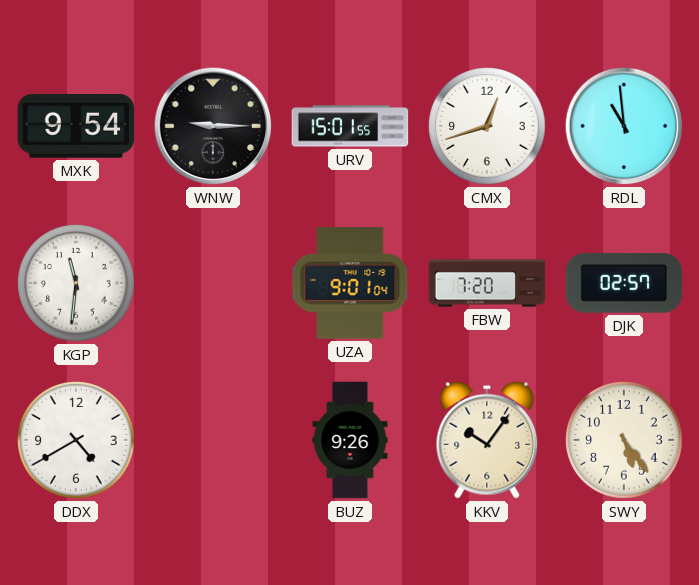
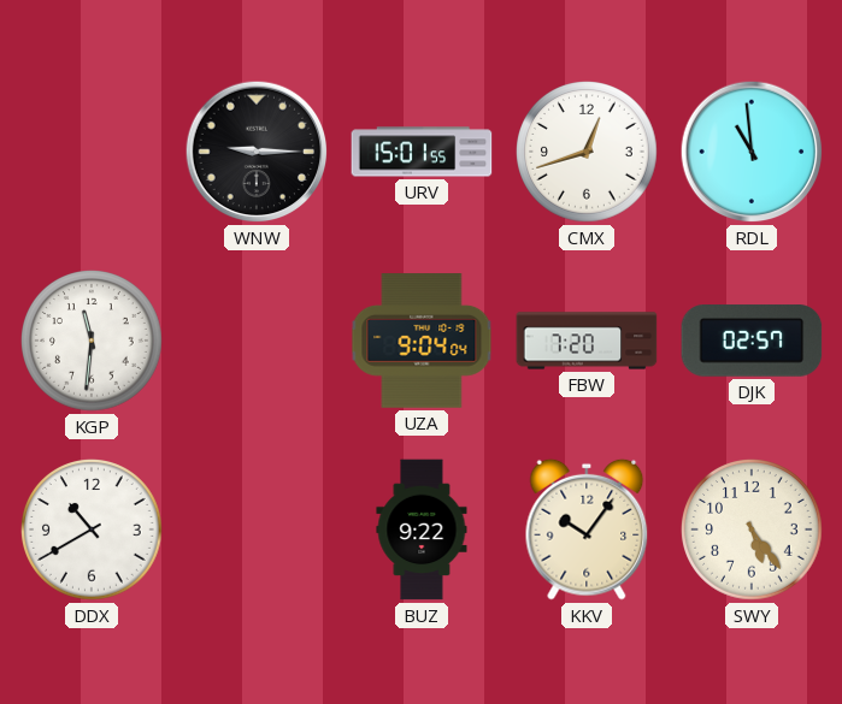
MXK: 9:54 -> none
UZA: 9:01 -> 9:04
DDX: 4:40 -> 10:40
BUZ: 9:26 -> 9:22
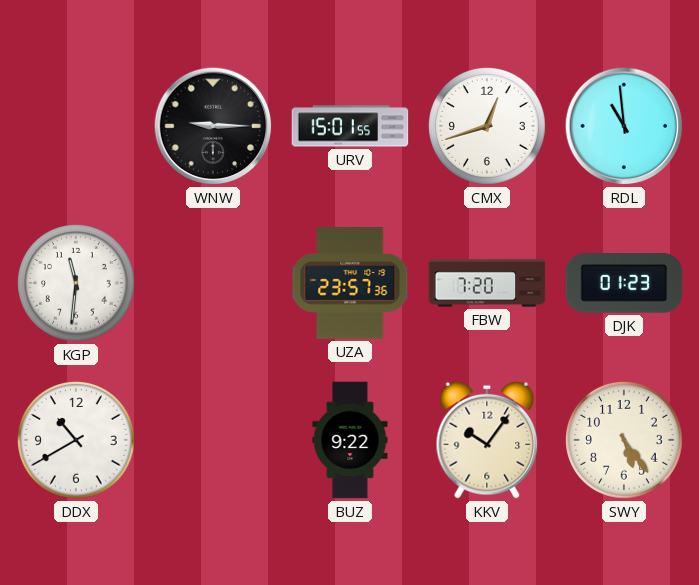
UZA: 9:04 -> 23:57
DJK: 02:57 -> 01:23
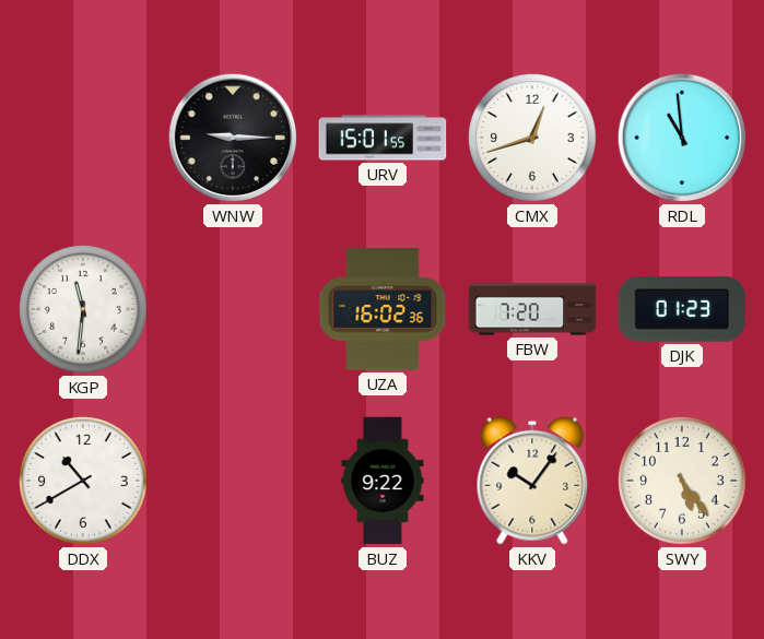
UZA: 23:57 -> 16:02
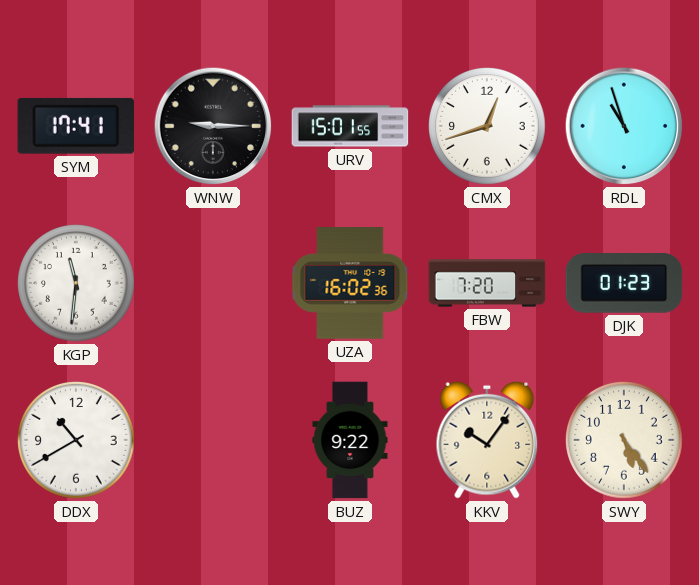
SYM: none -> 17:41
RDL: 10:59 -> 10:57
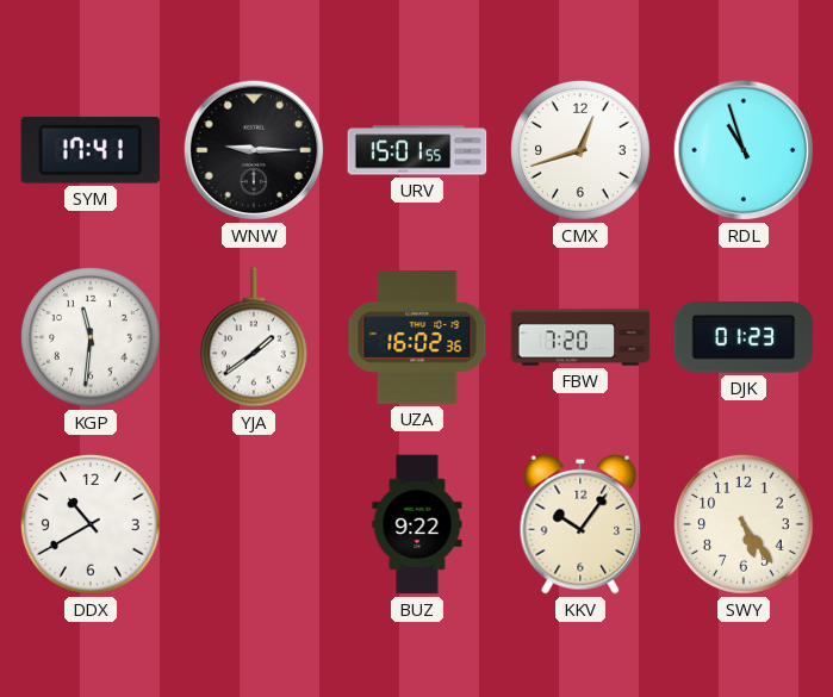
YJA: none -> 1:39
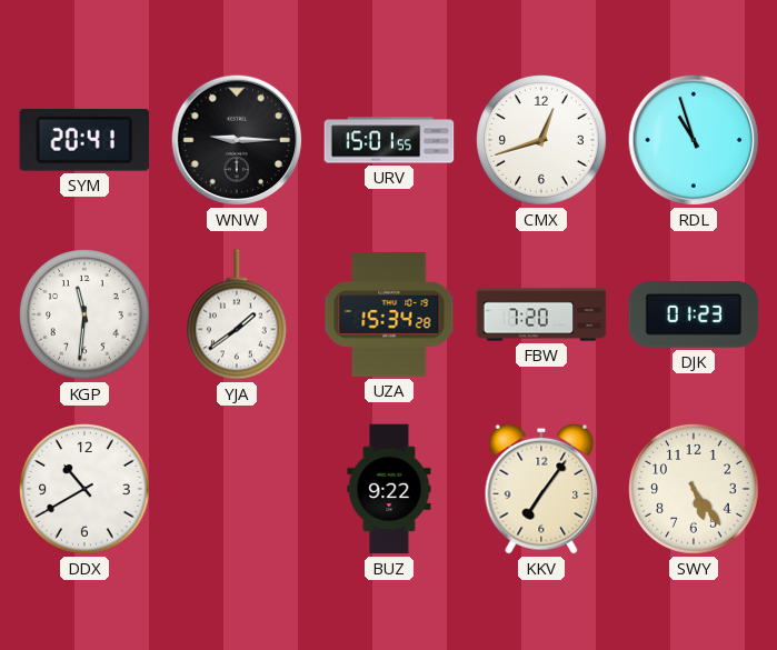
SYM: 17:41 -> 20:41
UZA: 16:02 -> 15:34
KKV: 10:06 -> 7:06
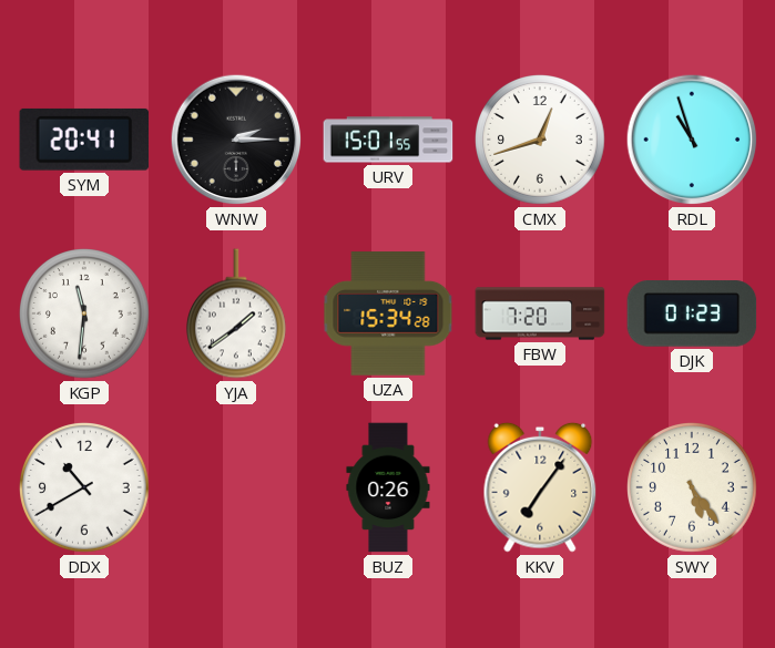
WNW: 9:15 -> 2:15
BUZ: 9:22 -> 0:26
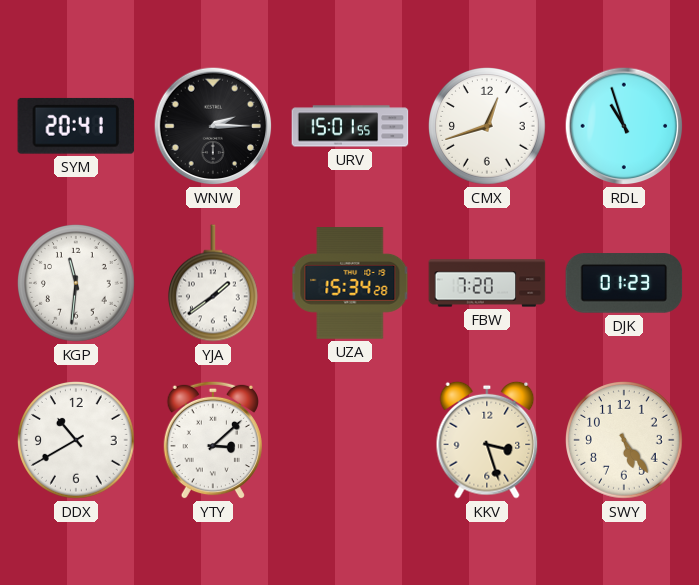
YTY: none -> 3:08
BUZ: 0:26 -> none
KKV: 7:06 -> 3:27
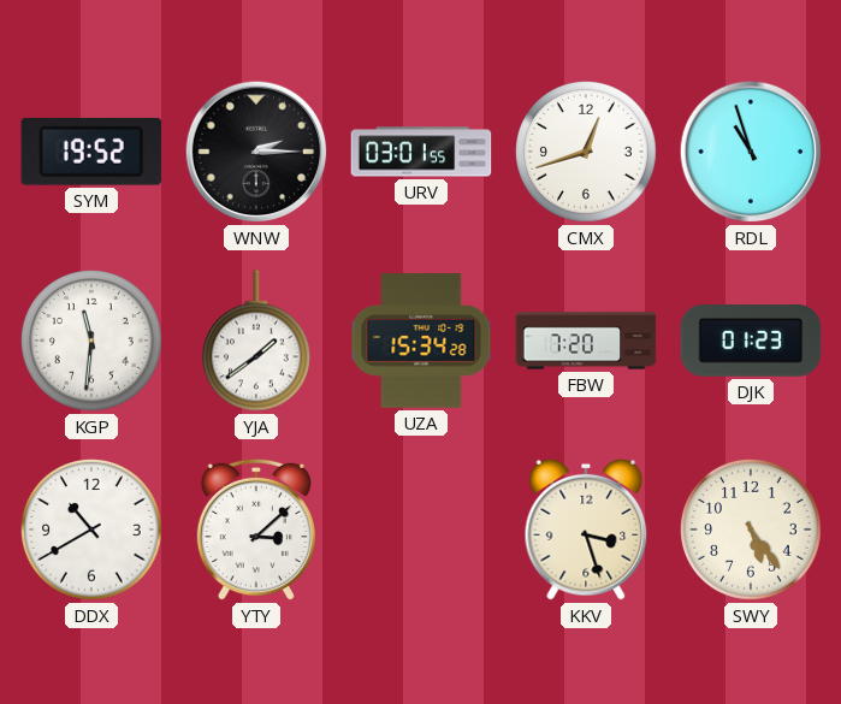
SYM: 20:41 -> 19:52
URV: 15:01 -> 03:01
